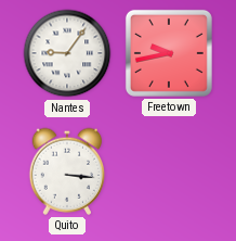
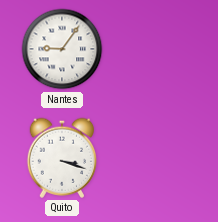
Freetown: 9:43 -> none
Quito: 3:16 -> 3:18
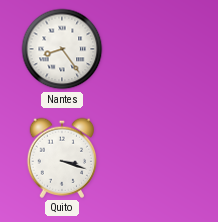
Nantes: 9:06 -> 8:24
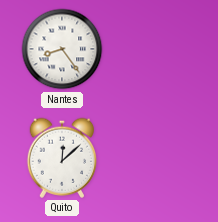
Quito: 3:18 -> 12:08
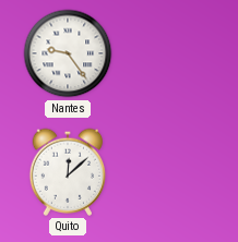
Nantes: 8:24 -> 9:24
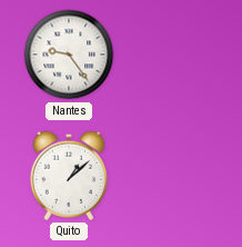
Quito: 12:08 -> 1:08
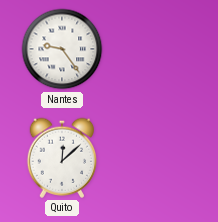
Quito: 1:08 -> 12:08
